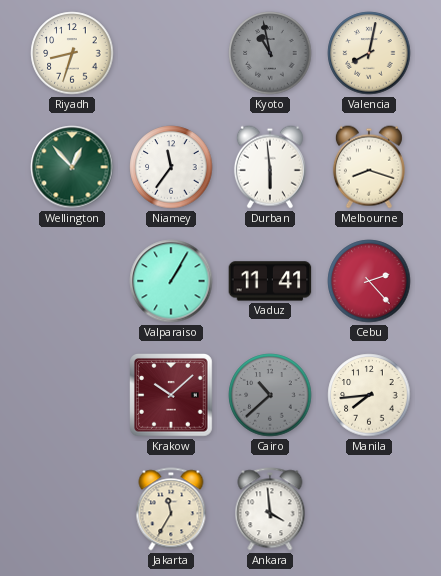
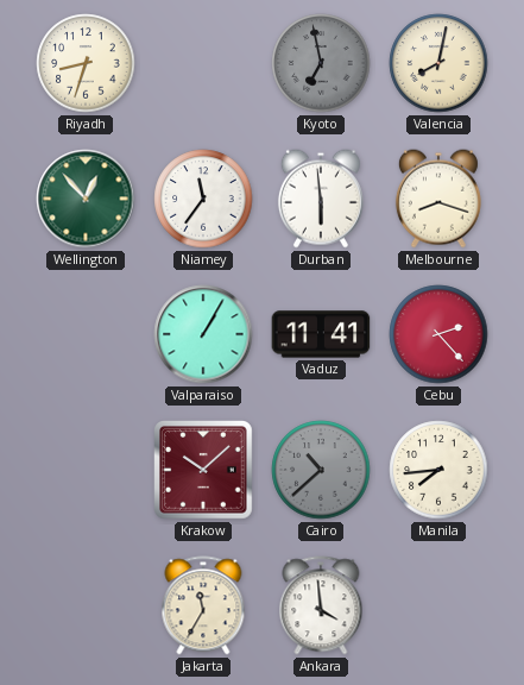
Kyoto: 10:58 -> 6:58
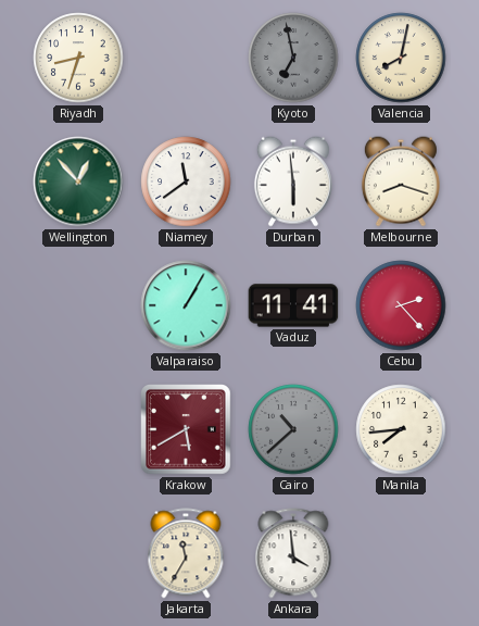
Niamey: 11:36 -> 11:39
Krakow: 10:08 -> 5:40
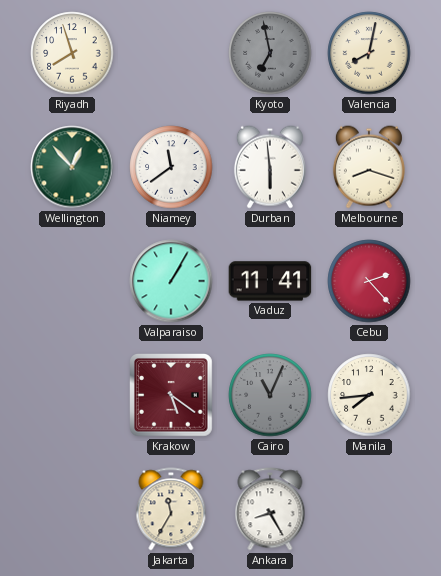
Riyadh: 8:33 -> 7:57
Krakow: 5:40 -> 5:21
Cairo: 10:38 -> 11:04
Ankara: 3:59 -> 8:25
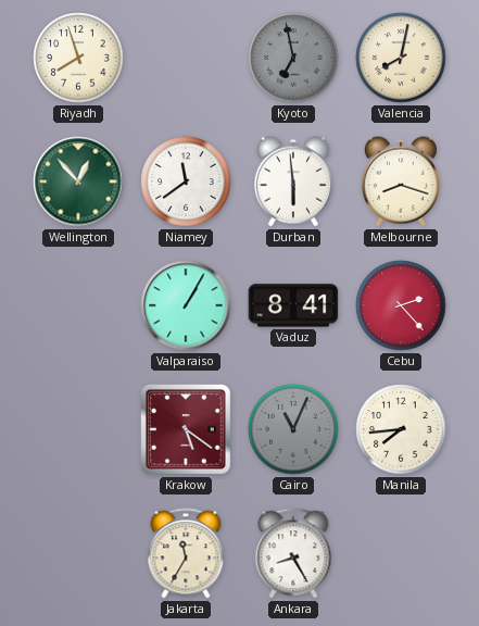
Vaduz: 11:41 -> 8:41
